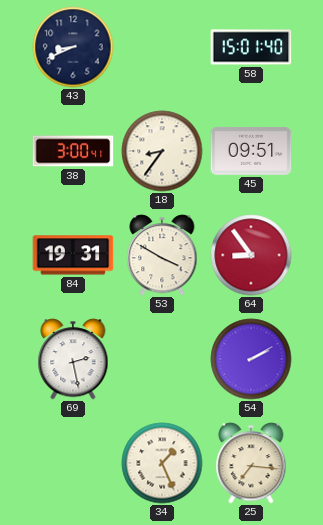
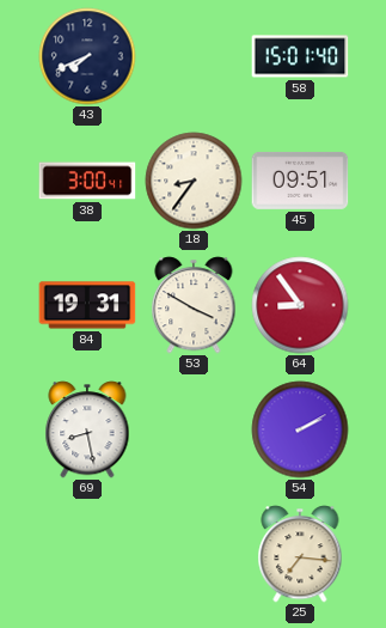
43: 8:41 -> 7:41
69: 2:28 -> 8:28
34: 1:26 -> none
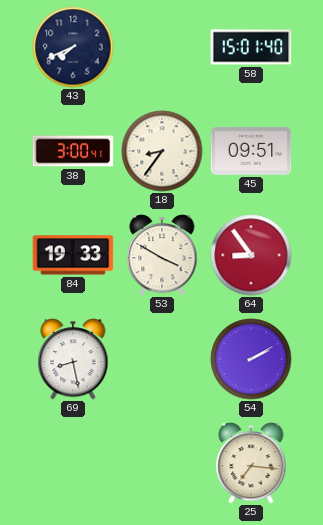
84: 19:31 -> 19:33
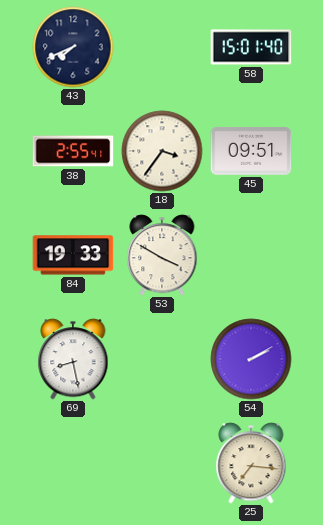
38: 3:00 -> 2:55
18: 8:36 -> 3:36
64: 8:54 -> none
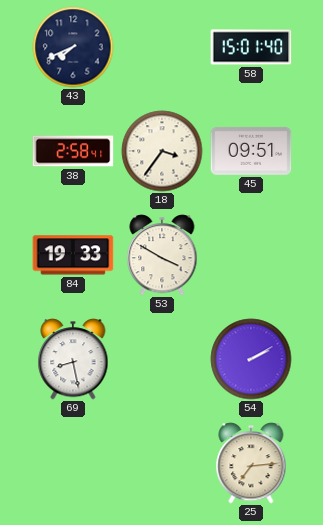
38: 2:55 -> 2:58
25: 7:16 -> 7:14
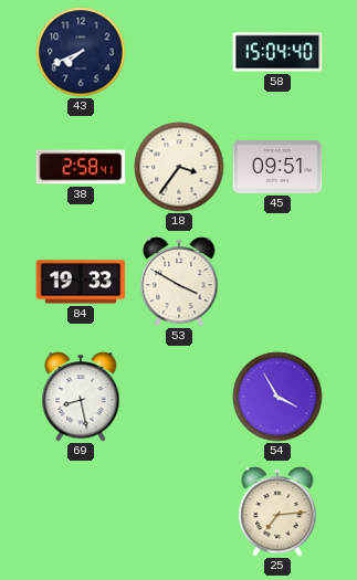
58: 15:01 -> 15:04
54: 2:10 -> 3:55
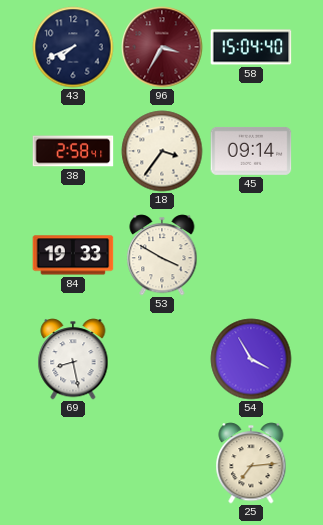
96: none -> 3:35
45: 09:51 -> 09:14
